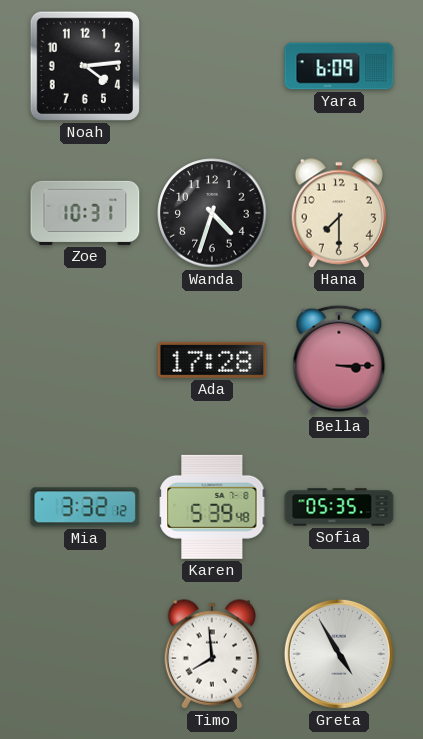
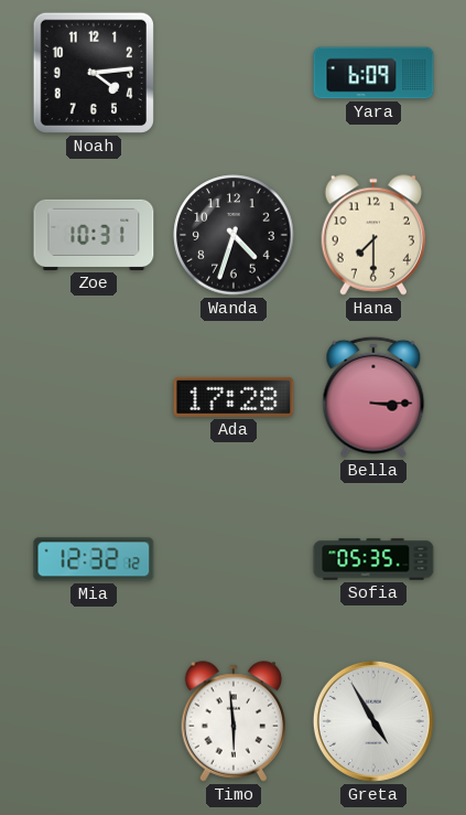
Mia: 3:32 -> 12:32
Karen: 5:39 -> none
Timo: 7:59 -> 5:59
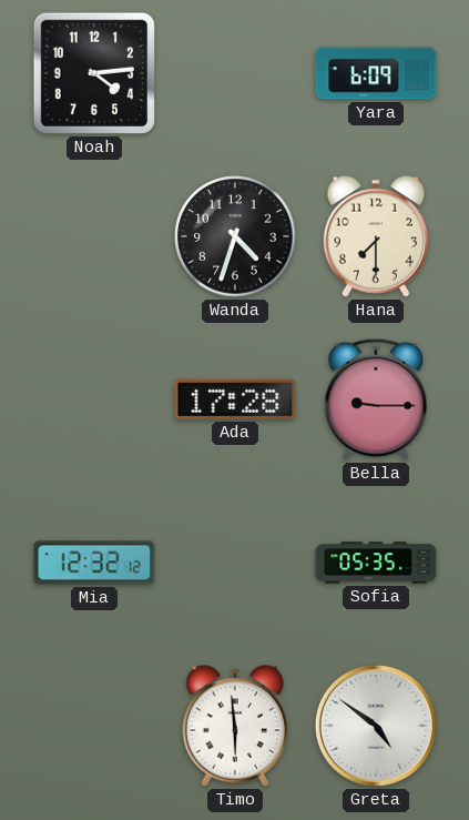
Zoe: 10:31 -> none
Bella: 3:15 -> 9:15
Greta: 4:55 -> 4:51
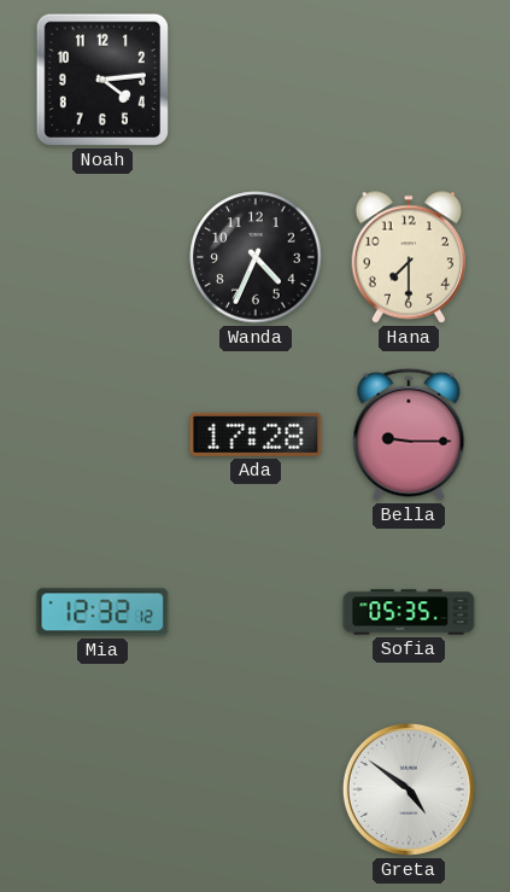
Yara: 6:09 -> none
Wanda: 4:33 -> 4:34
Timo: 5:59 -> none
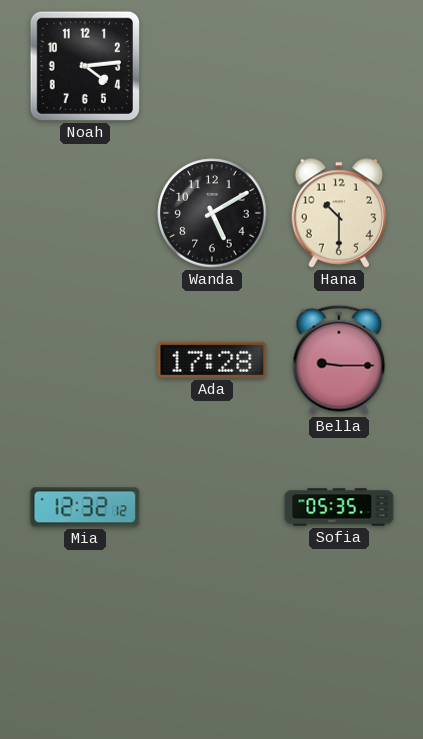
Wanda: 4:34 -> 5:10
Hana: 7:30 -> 10:30
Greta: 4:51 -> none
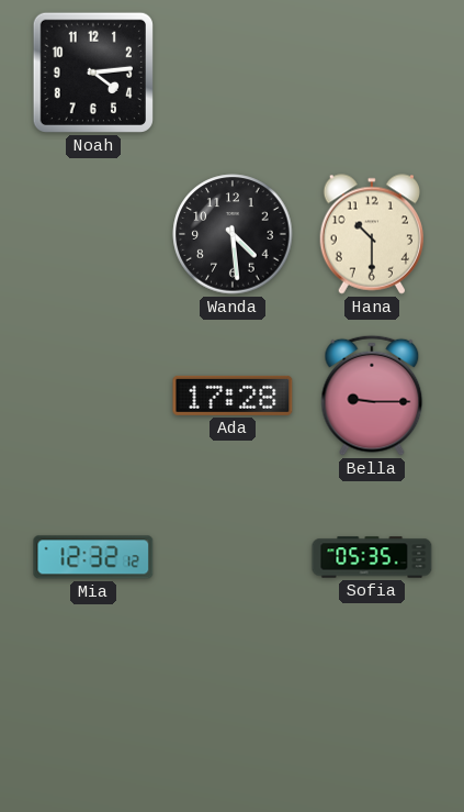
Wanda: 5:10 -> 4:29
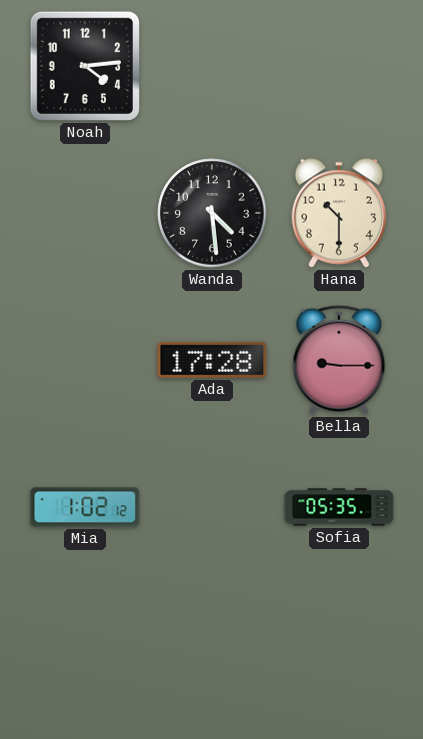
Mia: 12:32 -> 1:02
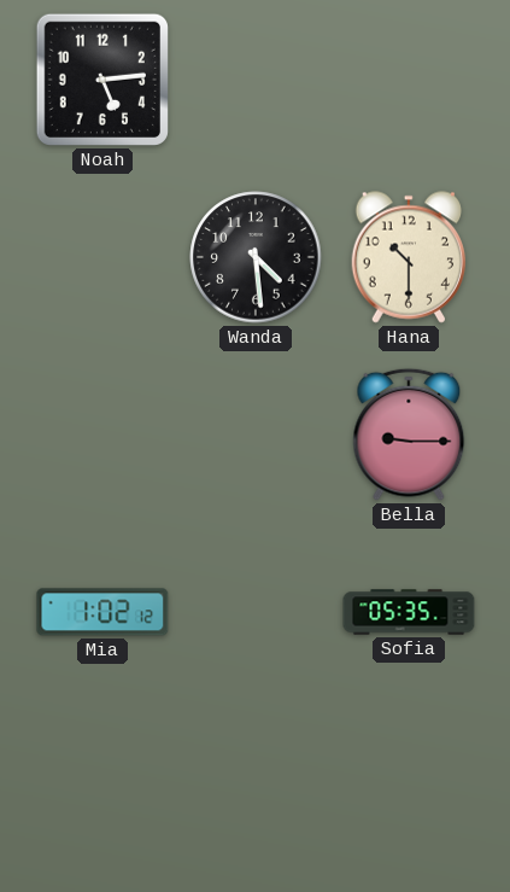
Noah: 4:14 -> 5:14
Ada: 17:28 -> none
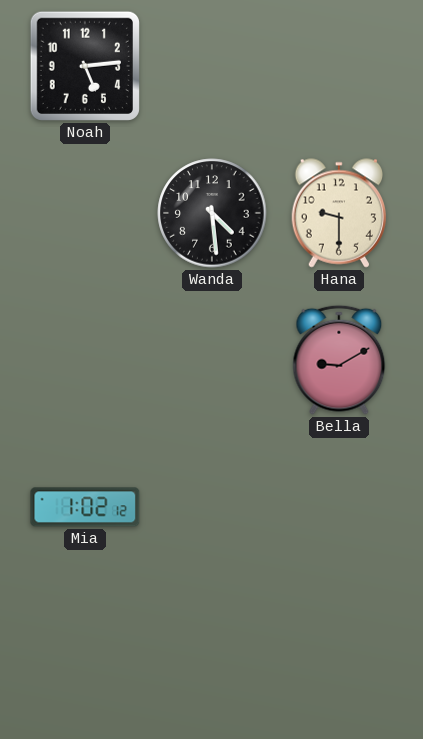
Hana: 10:30 -> 9:30
Bella: 9:15 -> 9:10
Sofia: 05:35 -> none
